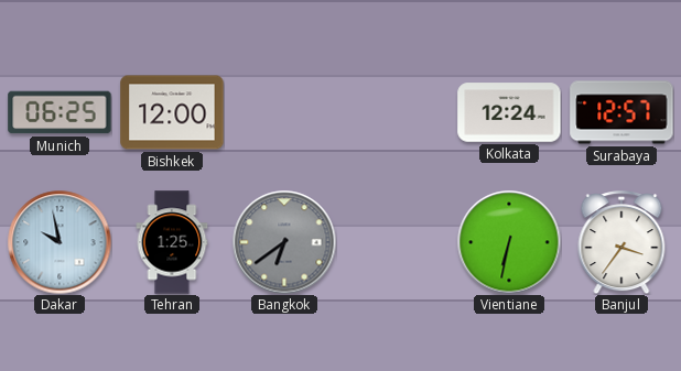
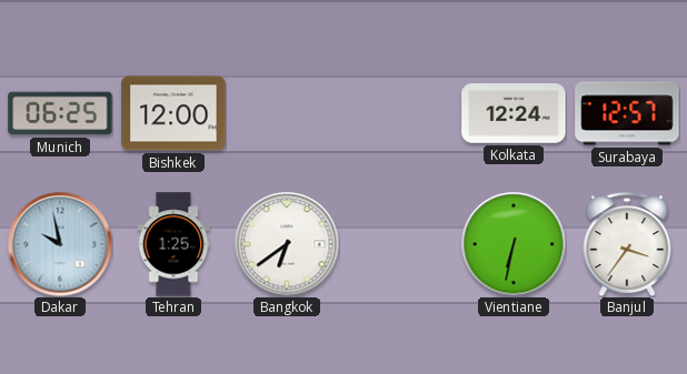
Bangkok dial: grey -> white
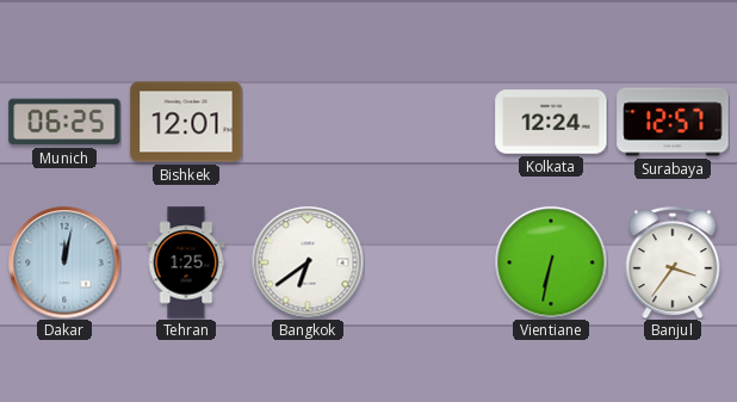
Bishkek: 12:00 -> 12:01
Dakar: 9:58 -> 12:02
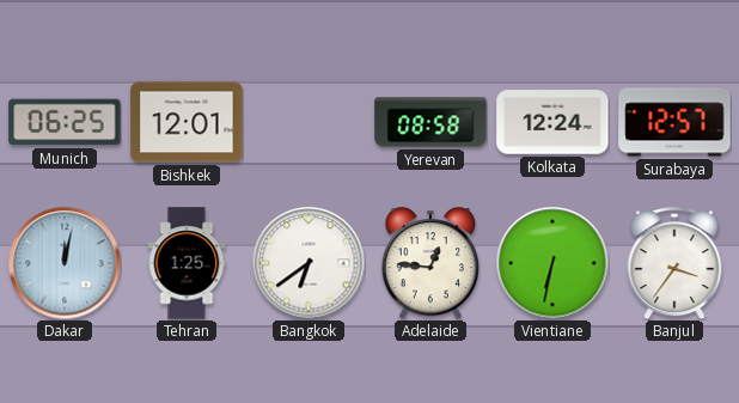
Yerevan: none -> 08:58
Adelaide: none -> 12:46
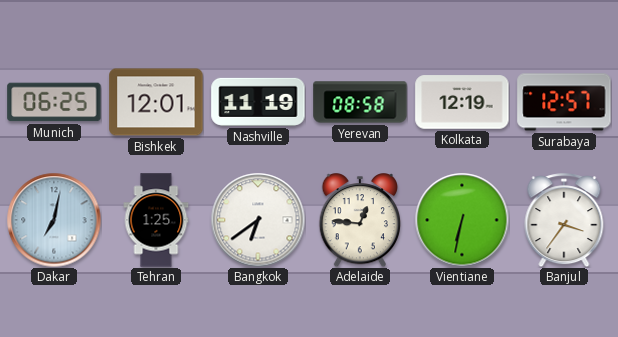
Nashville: none -> 11:19
Kolkata: 12:24 -> 12:19
Dakar: 12:02 -> 7:02
